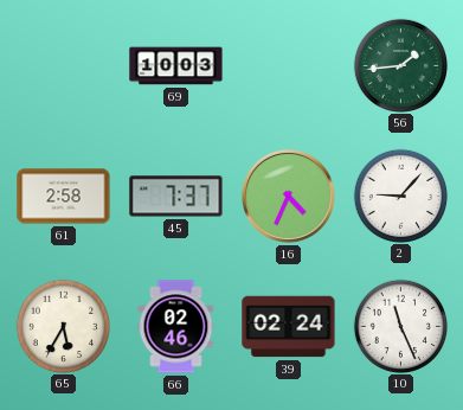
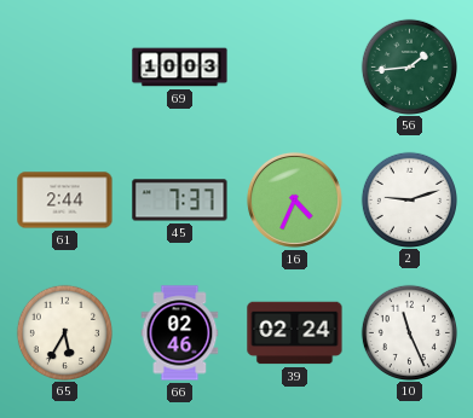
61: 2:58 -> 2:44
2: 9:07 -> 9:12
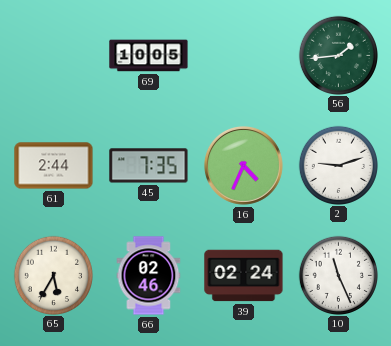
69: 10:03 -> 10:05
45: 7:37 -> 7:35
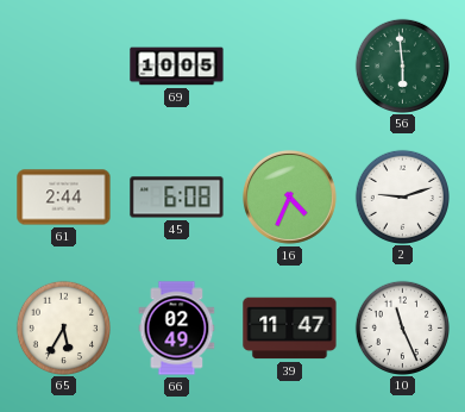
56: 1:44 -> 5:59
45: 7:35 -> 6:08
66: 02:46 -> 02:49
39: 02:24 -> 11:47
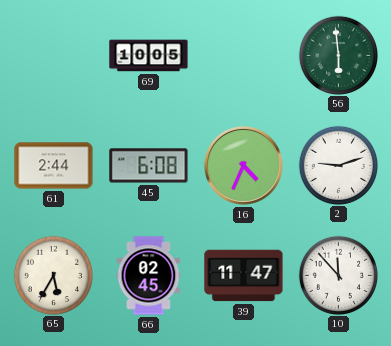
66: 02:49 -> 02:45
10: 11:26 -> 11:53
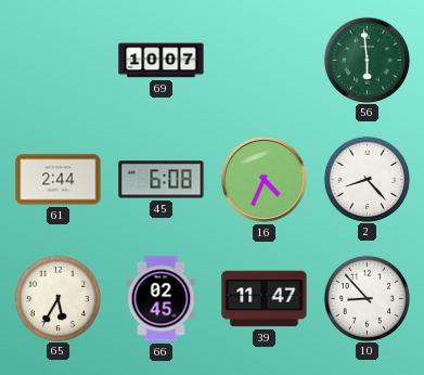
69: 10:05 -> 10:07
2: 9:12 -> 8:23
10: 11:53 -> 8:53
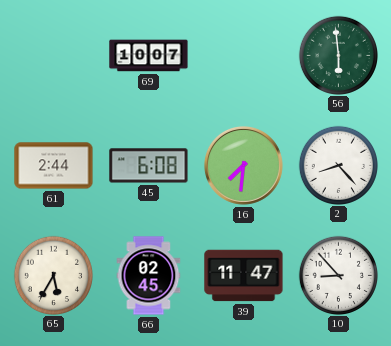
16: 4:34 -> 7:31
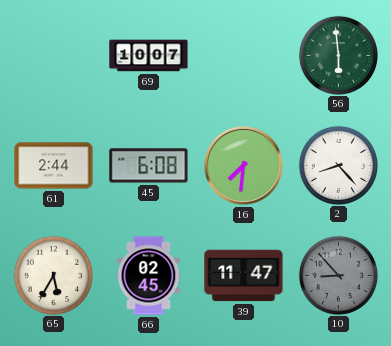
10 dial: white -> grey
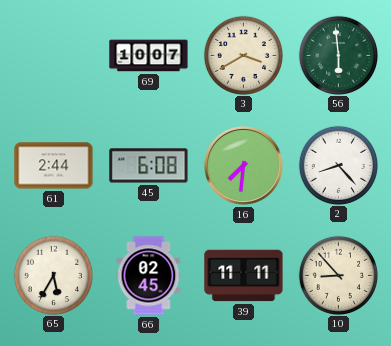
3: none -> 3:40
39: 11:47 -> 11:11
10 dial: grey -> cream
